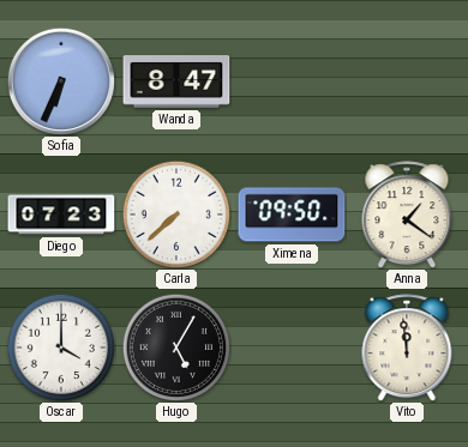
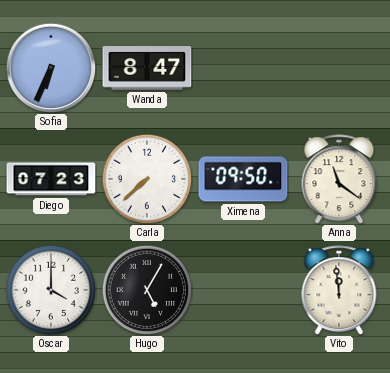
Anna: 1:21 -> 11:21
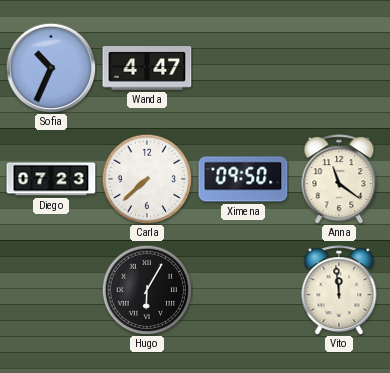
Sofia: 6:34 -> 10:34
Wanda: 8:47 -> 4:47
Oscar: 4:00 -> none
Hugo: 5:05 -> 6:05
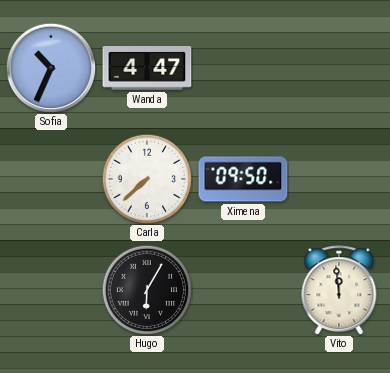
Diego: 07:23 -> none
Anna: 11:21 -> none
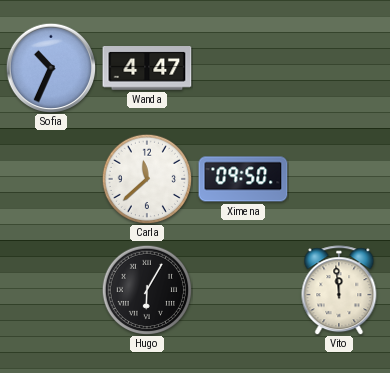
Carla: 7:38 -> 11:38
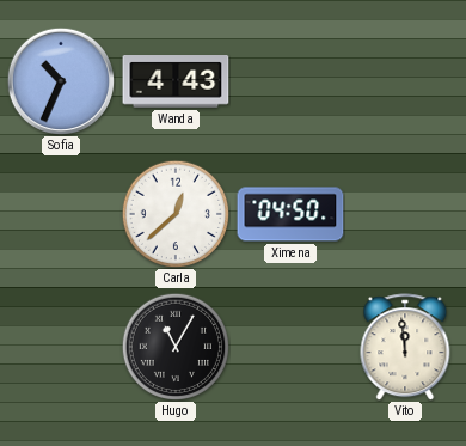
Wanda: 4:47 -> 4:43
Carla: 11:38 -> 12:38
Ximena: 09:50 -> 04:50
Hugo: 6:05 -> 11:05
